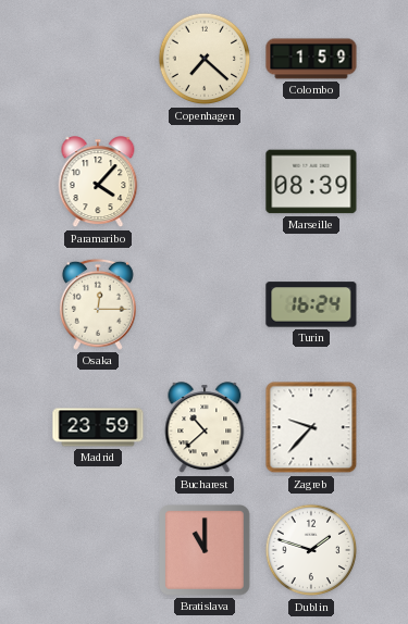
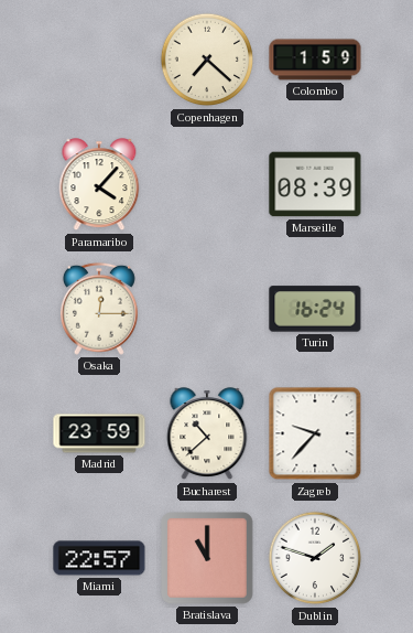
Miami: none -> 22:57
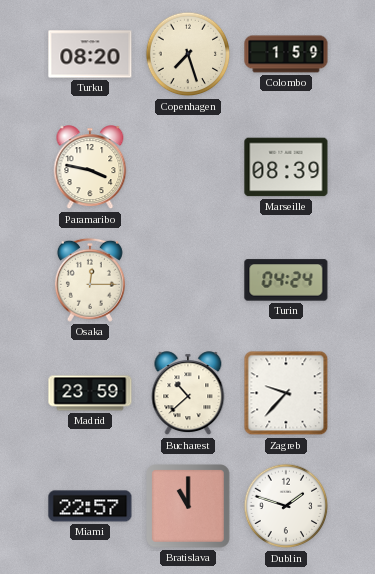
Turku: none -> 08:20
Copenhagen: 7:22 -> 7:27
Paramaribo: 4:07 -> 3:47
Turin: 16:24 -> 04:24
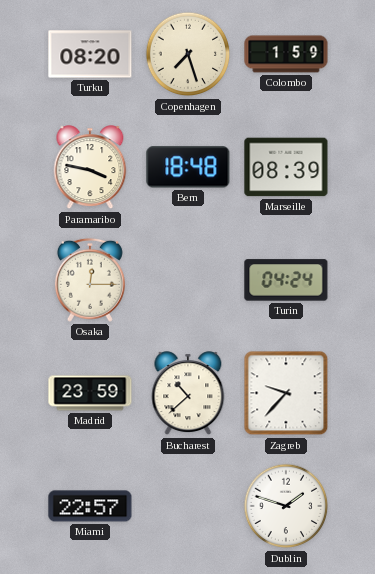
Bern: none -> 18:48
Bratislava: 11:00 -> none
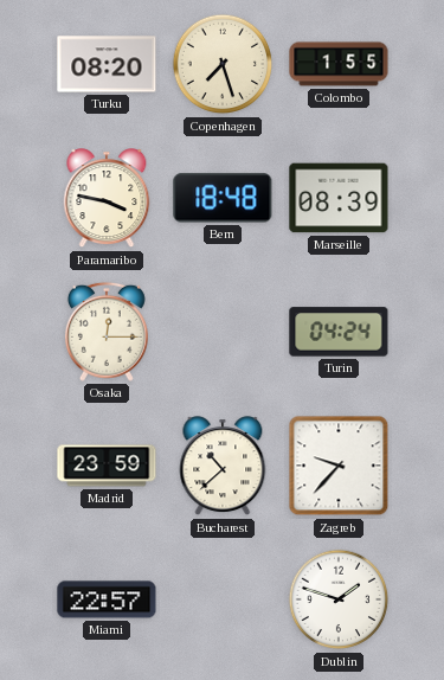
Colombo: 1:59 -> 1:55
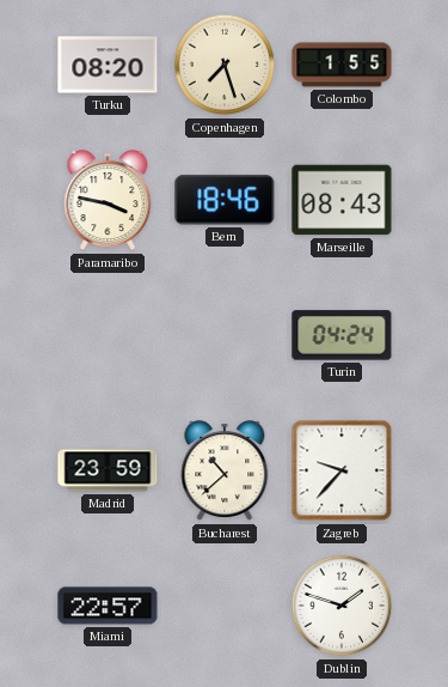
Bern: 18:48 -> 18:46
Marseille: 08:39 -> 08:43
Osaka: 12:15 -> none
